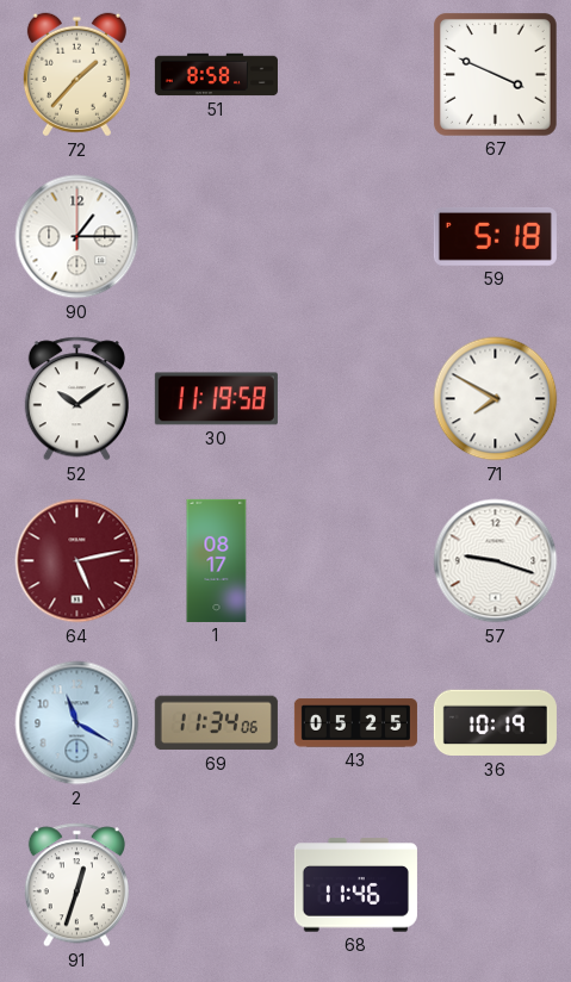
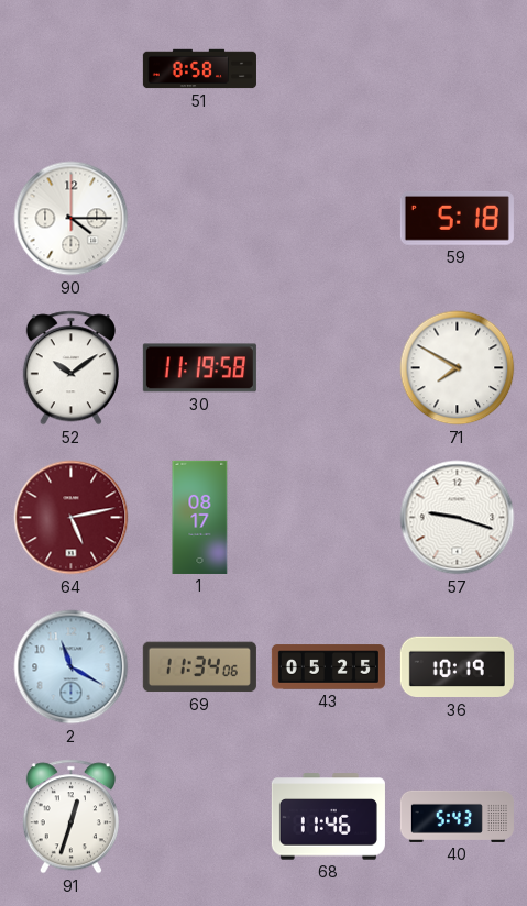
72: 1:37 -> none
67: 3:49 -> none
90: 1:15 -> 4:15
40: none -> 5:43
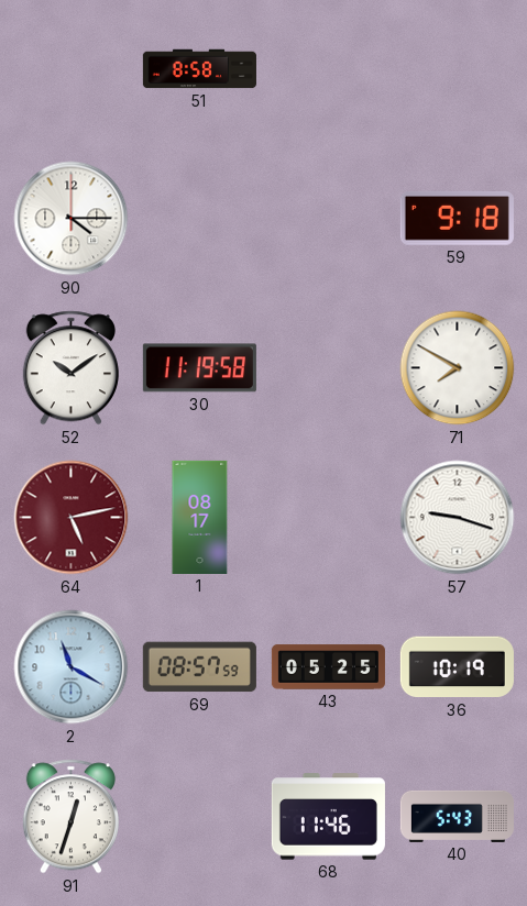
59: 5:18 -> 9:18
69: 11:34 -> 08:57
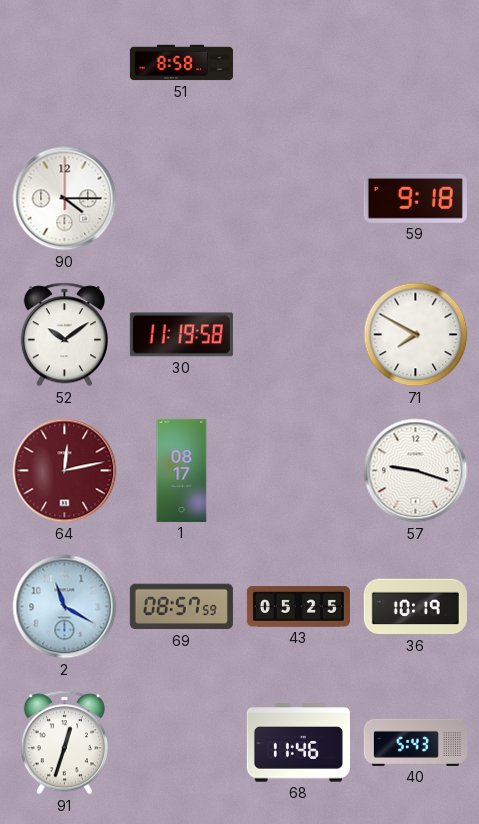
64: 5:13 -> 12:13
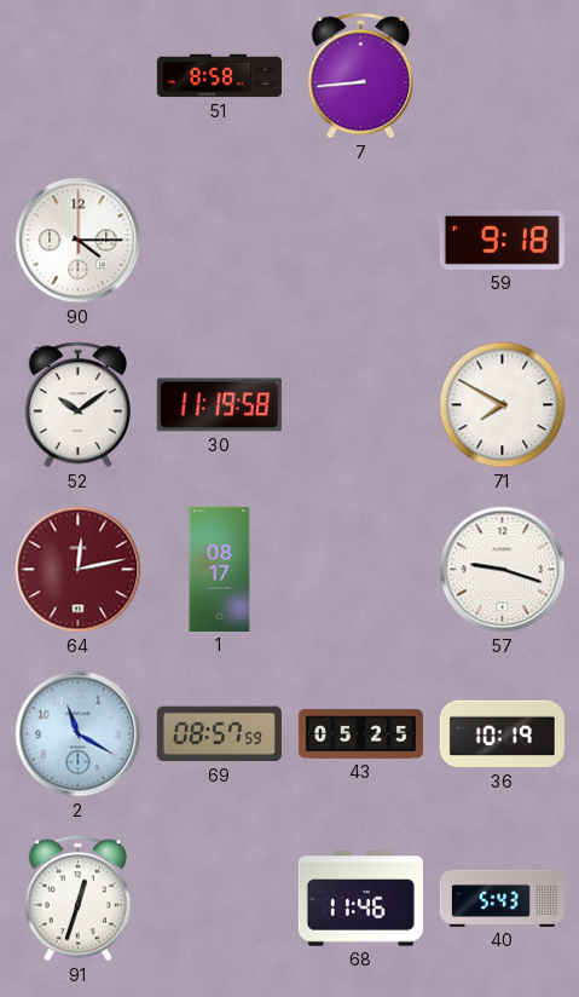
7: none -> 8:44
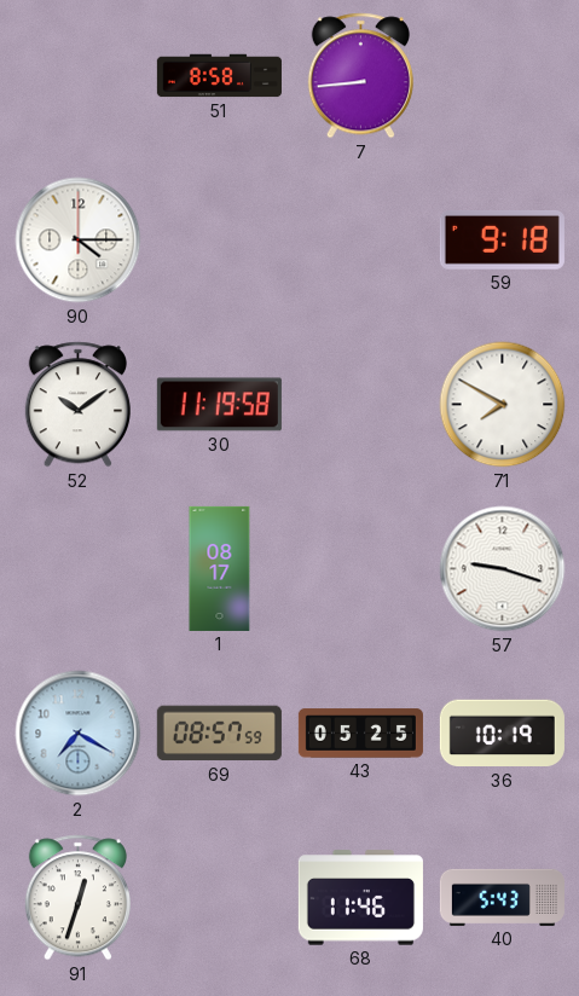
64: 12:13 -> none
2: 11:20 -> 7:20
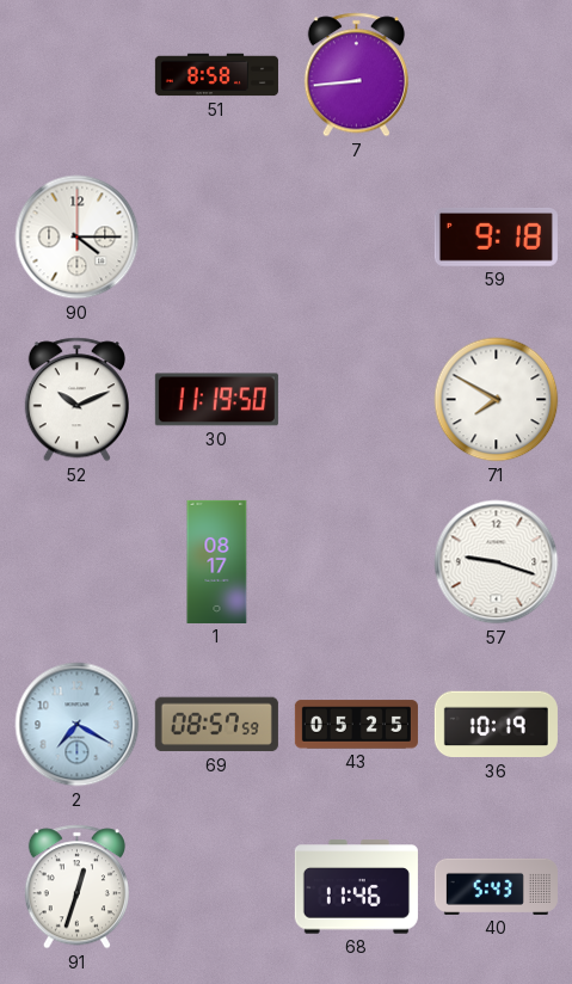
52: 10:09 -> 10:11
30: 11:19:58 -> 11:19:50
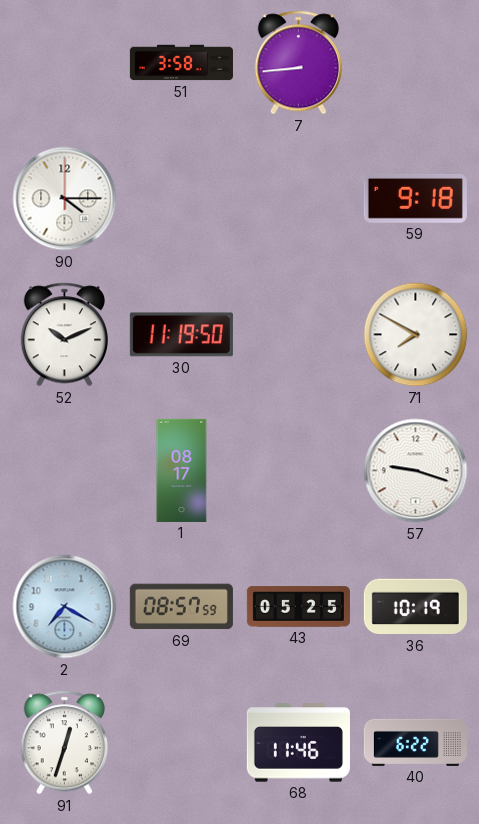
51: 8:58 -> 3:58
40: 5:43 -> 6:22
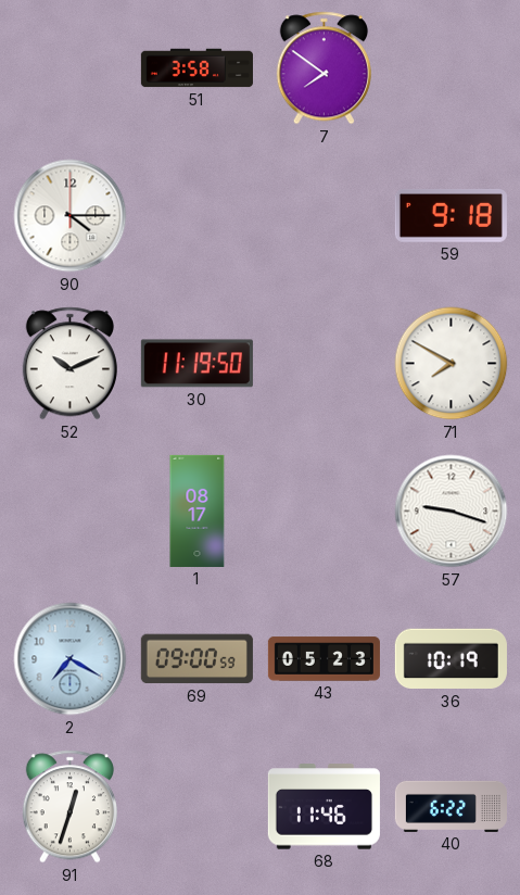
7: 8:44 -> 7:51
69: 08:57 -> 09:00
43: 05:25 -> 05:23
